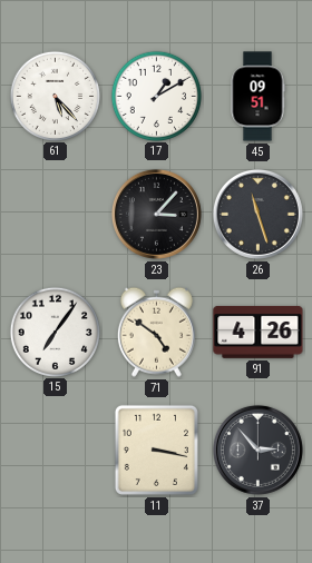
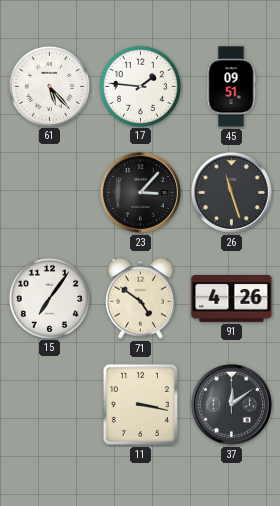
17: 1:10 -> 1:46
37: 2:53 -> 12:09
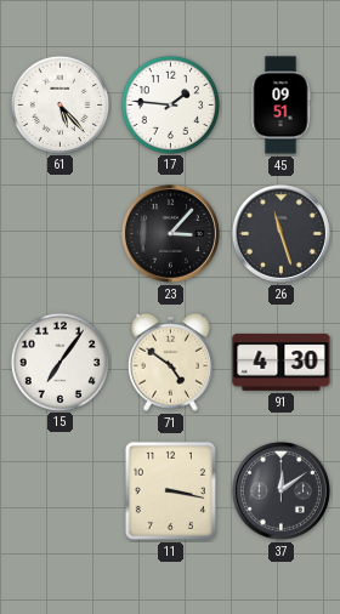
91: 4:26 -> 4:30
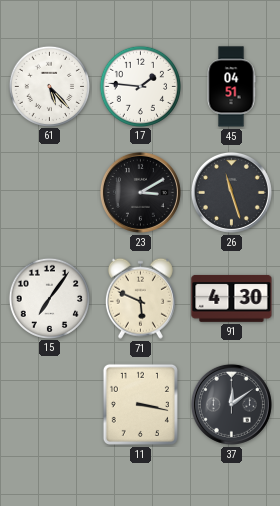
45: 09:51 -> 04:51
23: 3:07 -> 3:10
71: 4:51 -> 5:49
